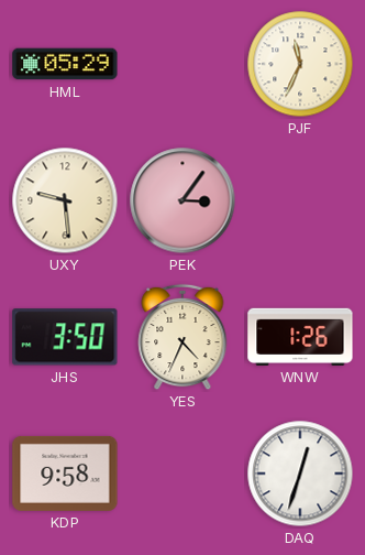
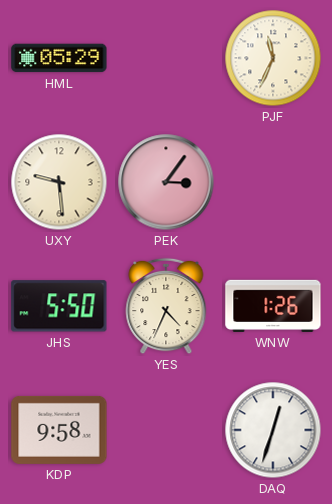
JHS: 3:50 -> 5:50
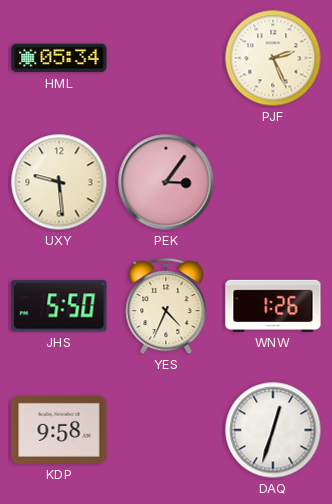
HML: 05:29 -> 05:34
PJF: 11:34 -> 2:26
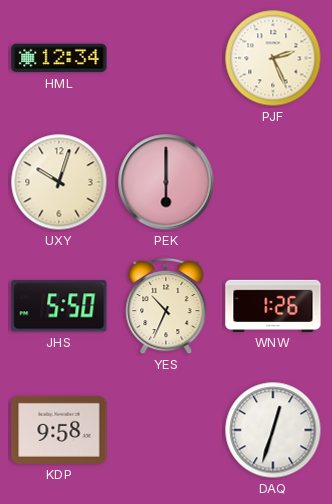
HML: 05:34 -> 12:34
UXY: 9:29 -> 10:03
PEK: 3:06 -> 6:00
YES: 4:34 -> 10:34
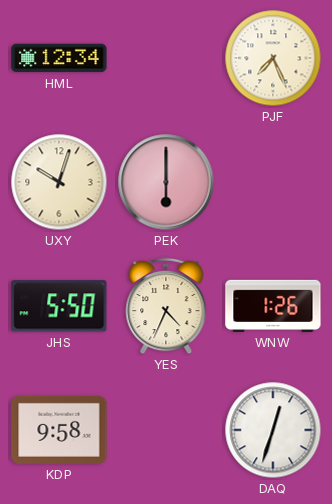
PJF: 2:26 -> 7:26
YES: 10:34 -> 4:34
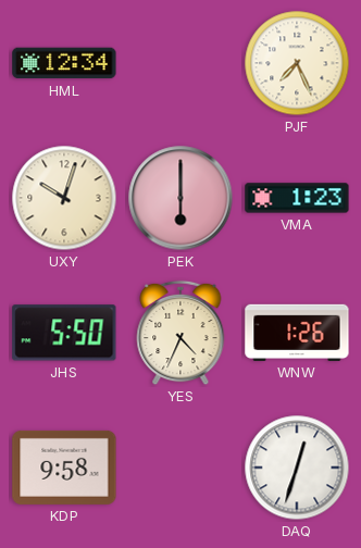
VMA: none -> 1:23
